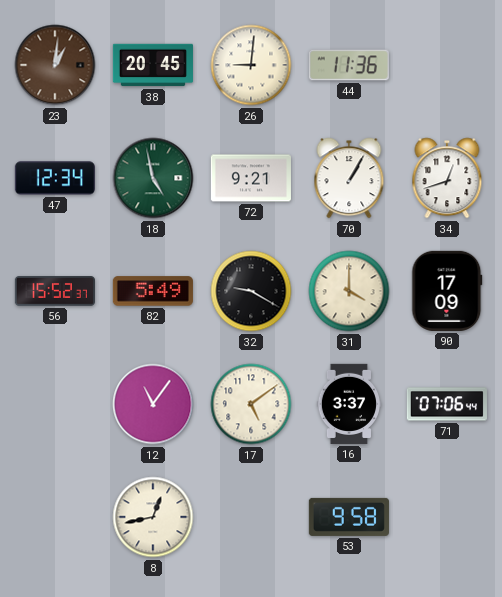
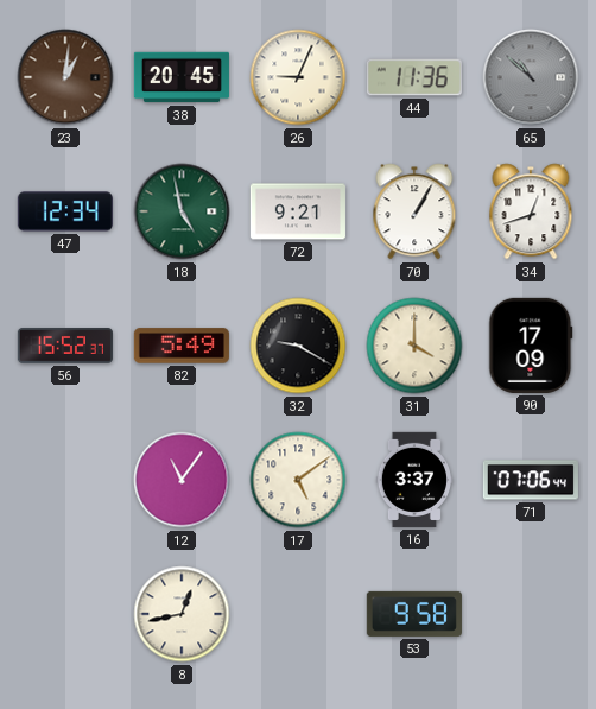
26: 9:01 -> 9:04
65: none -> 10:52
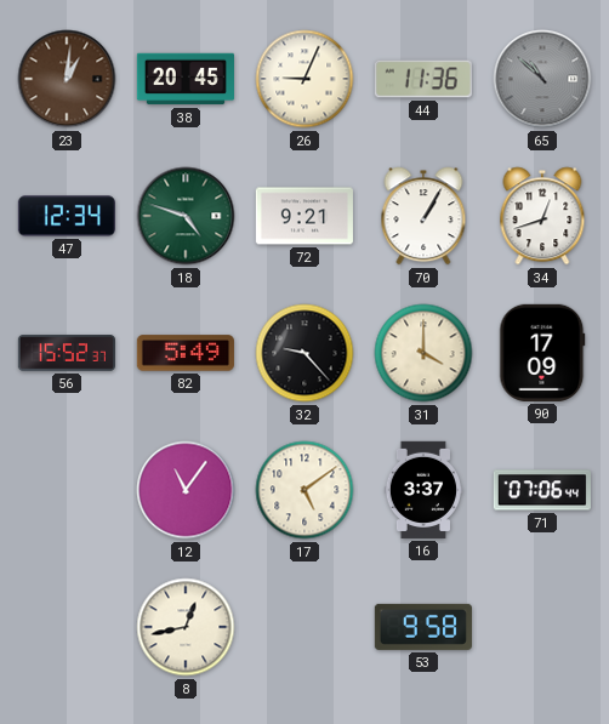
18: 4:58 -> 4:48
32: 9:20 -> 9:23
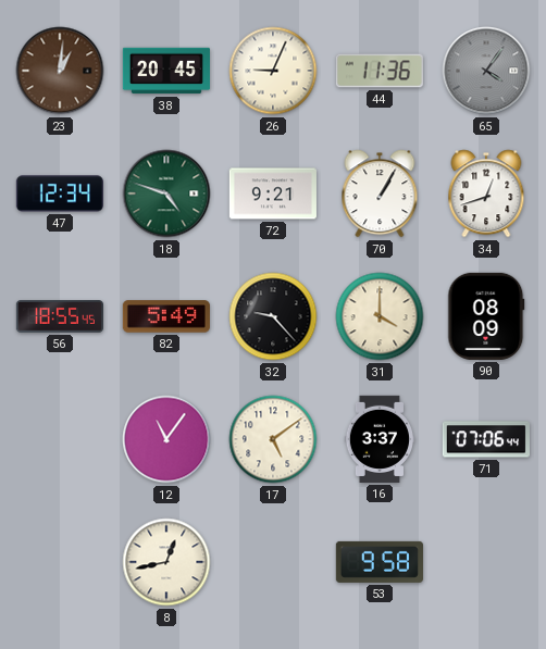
65: 10:52 -> 4:06
56: 15:52 -> 18:55
90: 17:09 -> 08:09
